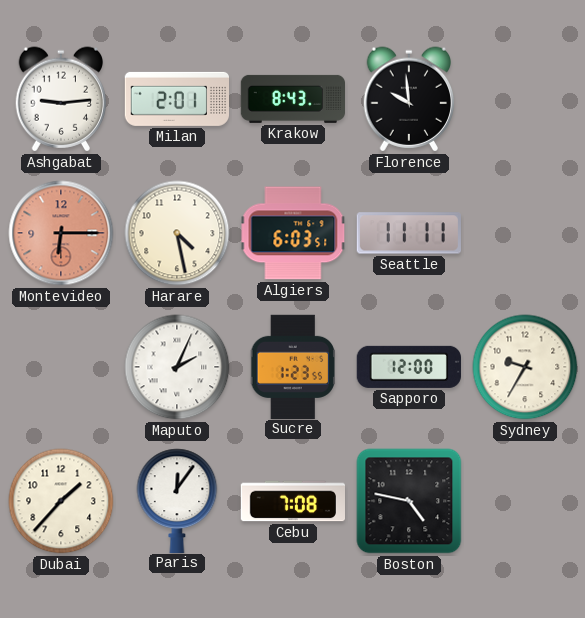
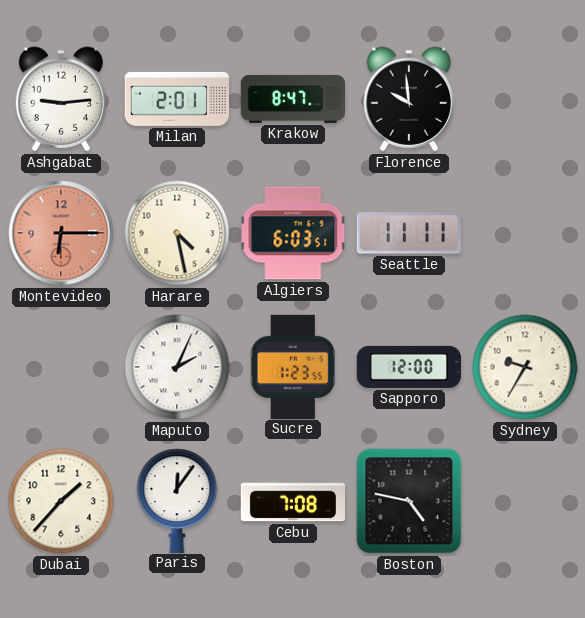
Krakow: 8:43 -> 8:47
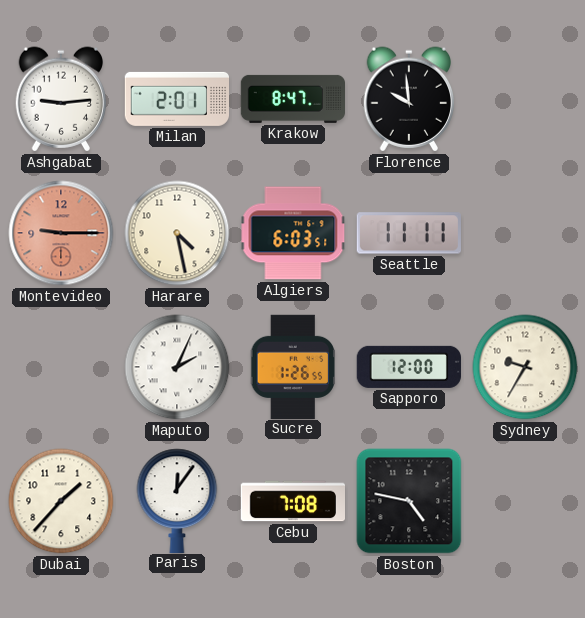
Montevideo: 6:15 -> 9:15
Sucre: 1:23 -> 1:26
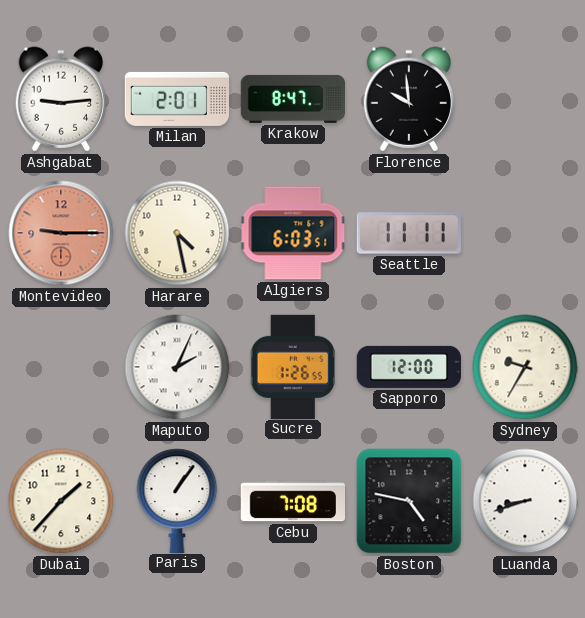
Paris: 12:06 -> 1:06
Luanda: none -> 8:42
